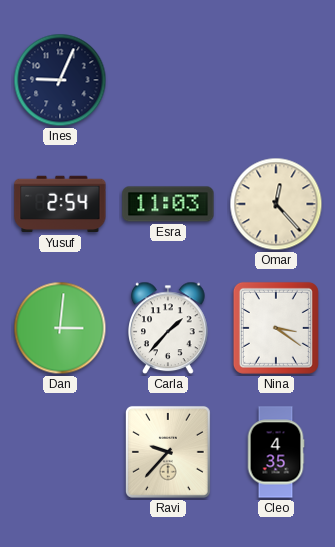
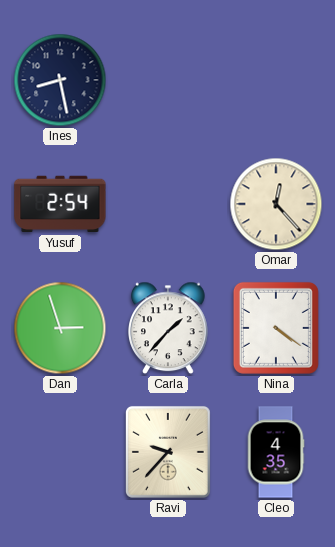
Ines: 9:04 -> 8:28
Esra: 11:03 -> none
Dan: 3:01 -> 2:57
Nina: 3:21 -> 4:21
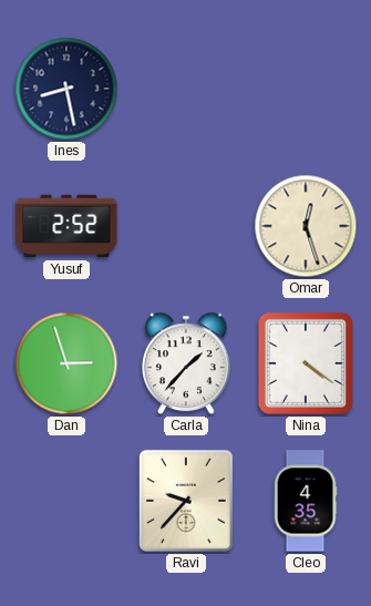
Yusuf: 2:54 -> 2:52
Omar: 12:23 -> 12:27
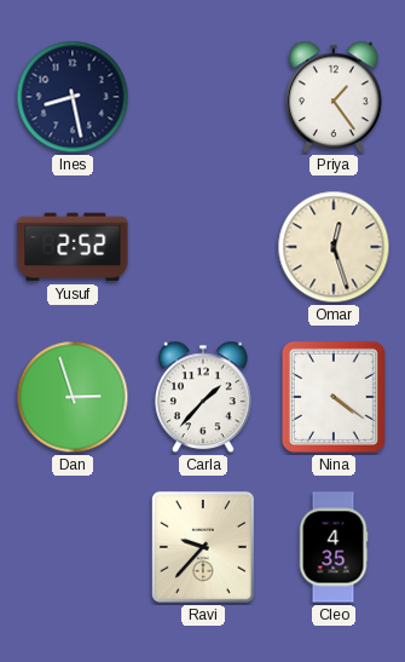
Priya: none -> 1:24
